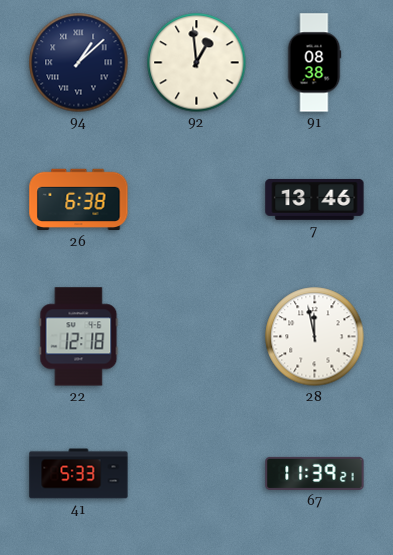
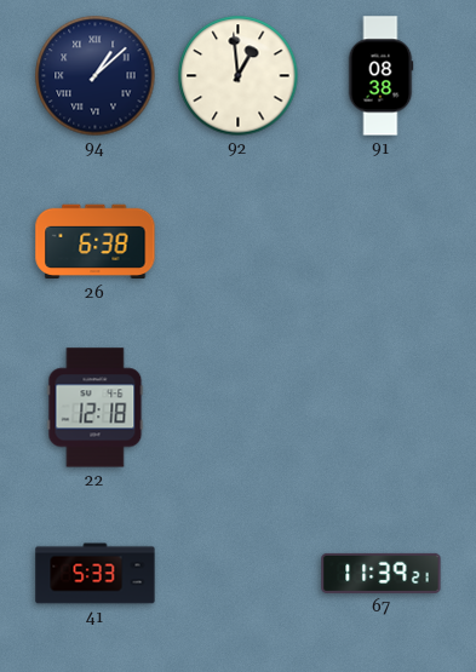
7: 13:46 -> none
28: 11:58 -> none
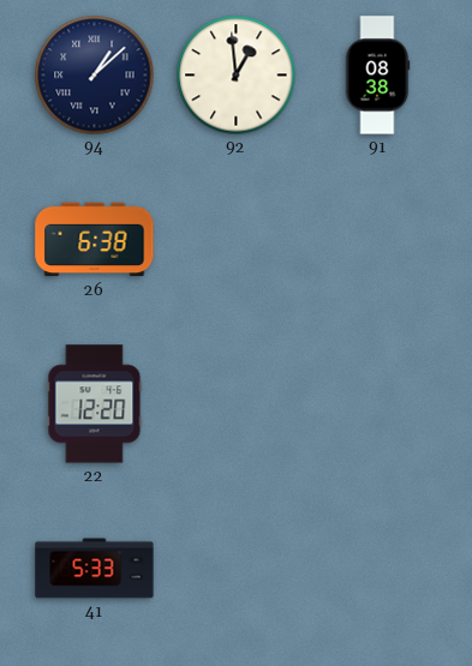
22: 12:18 -> 12:20
67: 11:39 -> none
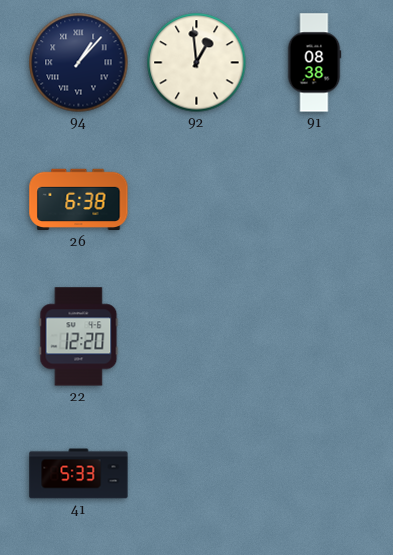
94: 1:08 -> 1:07
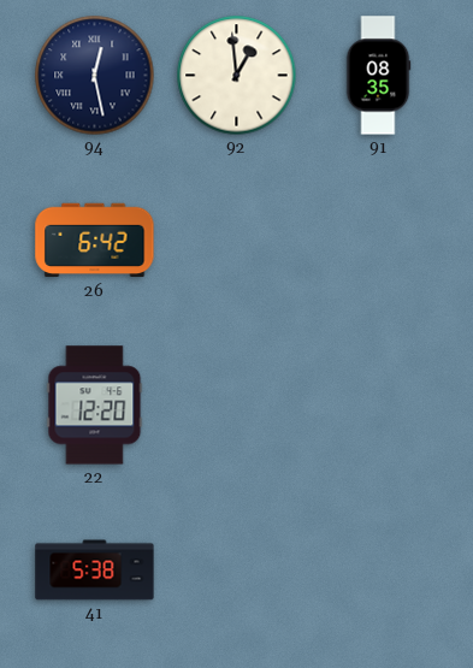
94: 1:07 -> 12:28
91: 08:38 -> 08:35
26: 6:38 -> 6:42
41: 5:33 -> 5:38
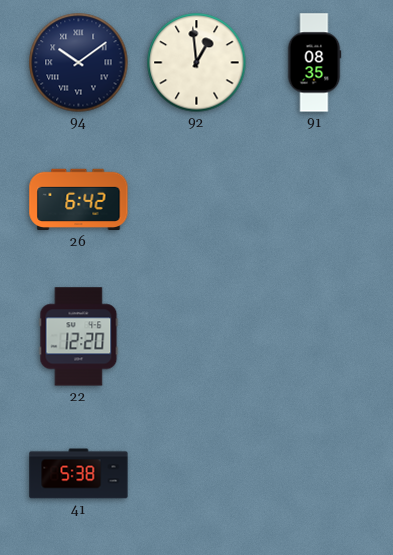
94: 12:28 -> 10:09
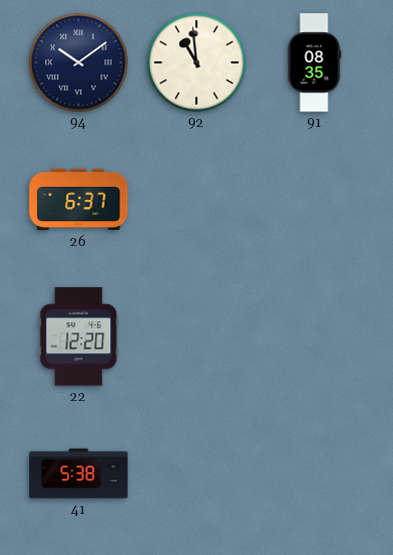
92: 12:59 -> 10:59
26: 6:42 -> 6:37
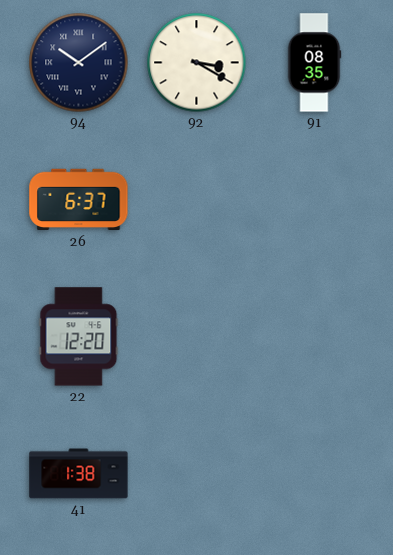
92: 10:59 -> 3:20
41: 5:38 -> 1:38
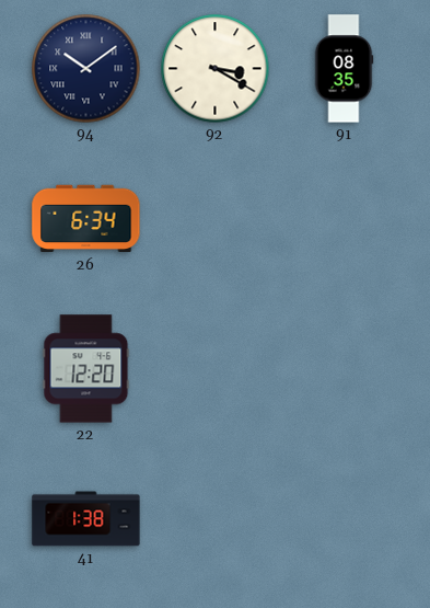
26: 6:37 -> 6:34
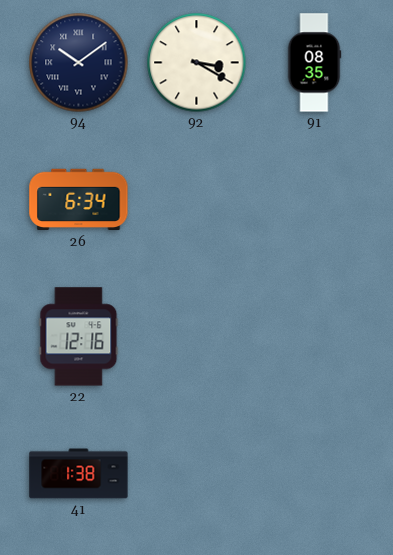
22: 12:20 -> 12:16
